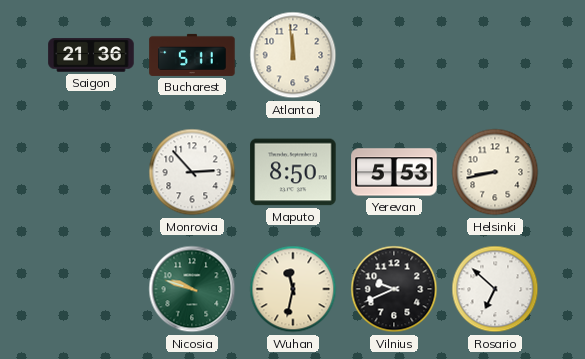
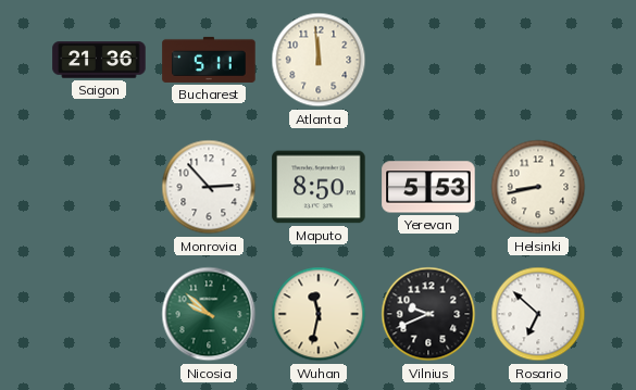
Nicosia: 9:48 -> 9:52
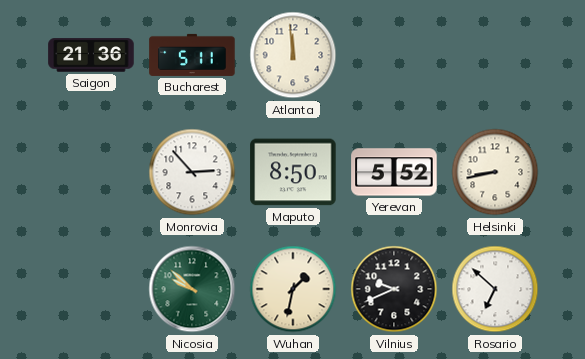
Yerevan: 5:53 -> 5:52
Wuhan: 11:32 -> 1:32
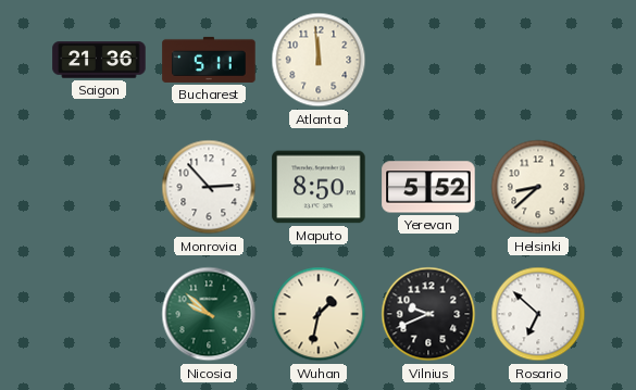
Helsinki: 8:43 -> 8:38
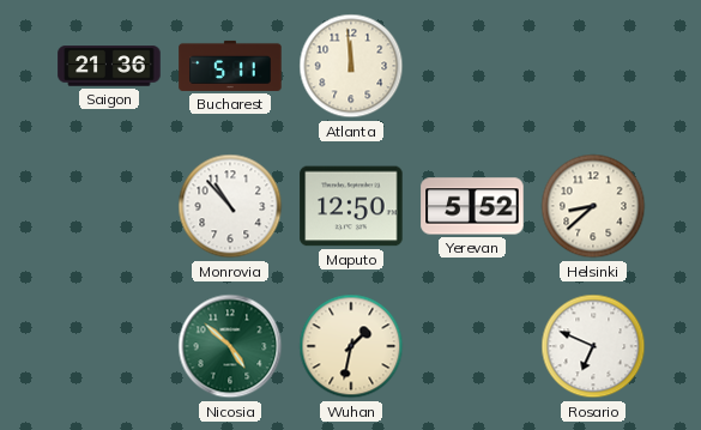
Monrovia: 2:53 -> 10:53
Maputo: 8:50 -> 12:50
Nicosia: 9:52 -> 4:52
Vilnius: 9:41 -> none
Rosario: 6:52 -> 6:49
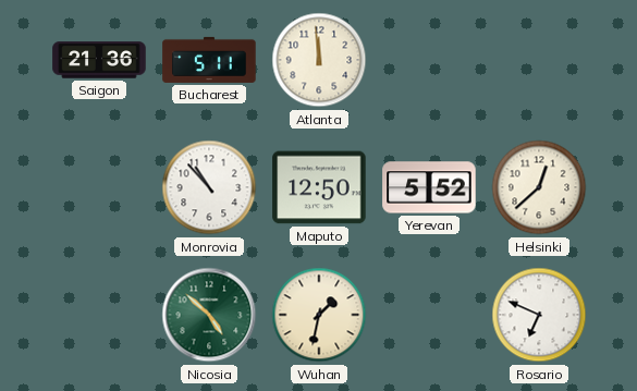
Helsinki: 8:38 -> 12:38
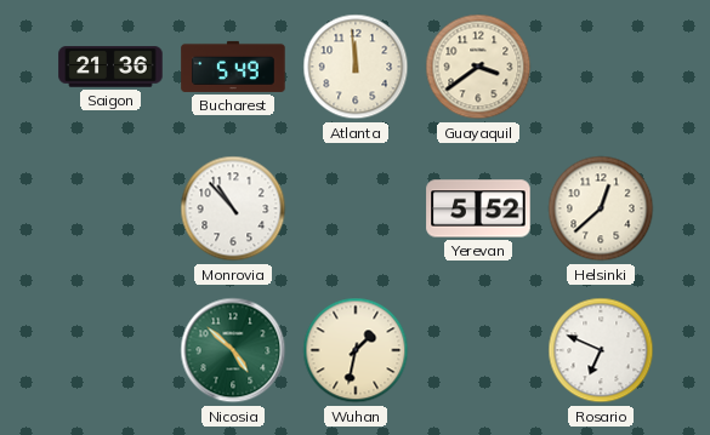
Bucharest: 5:11 -> 5:49
Guayaquil: none -> 3:39
Maputo: 12:50 -> none
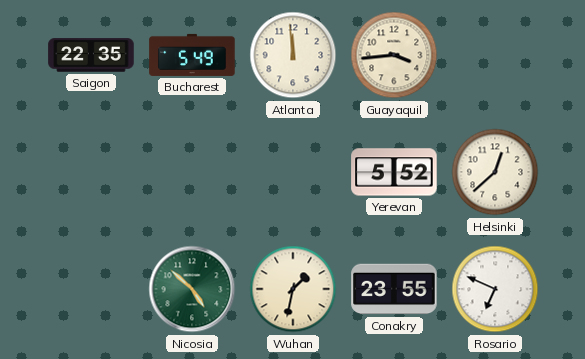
Saigon: 21:36 -> 22:35
Guayaquil: 3:39 -> 3:44
Monrovia: 10:53 -> none
Conakry: none -> 23:55
